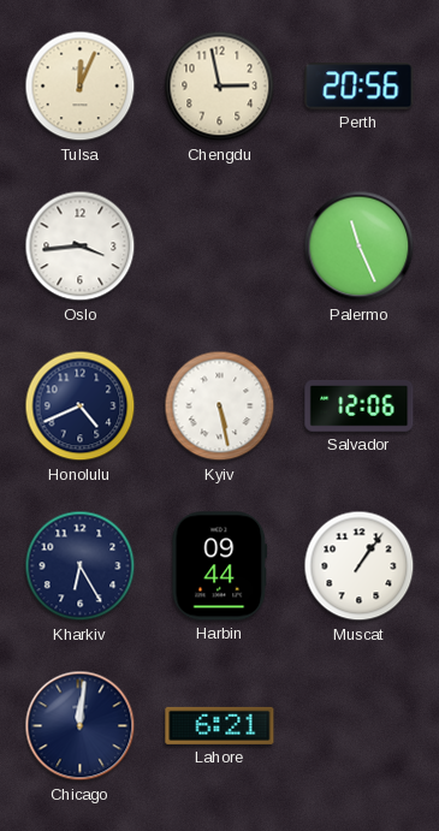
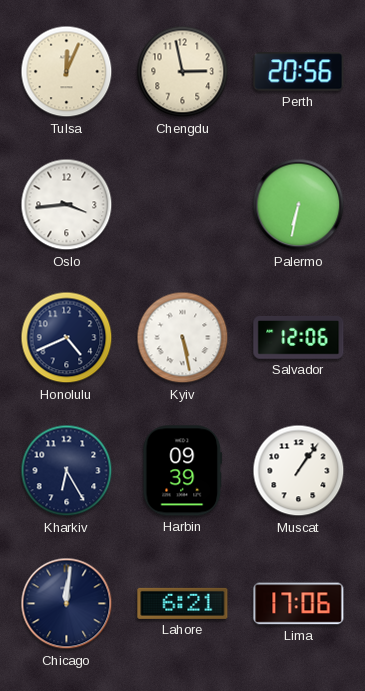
Palermo: 11:26 -> 6:32
Harbin: 09:44 -> 09:39
Lima: none -> 17:06
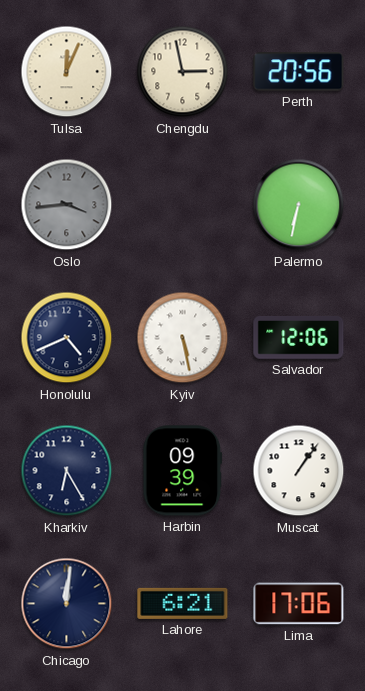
Oslo dial: white -> grey
